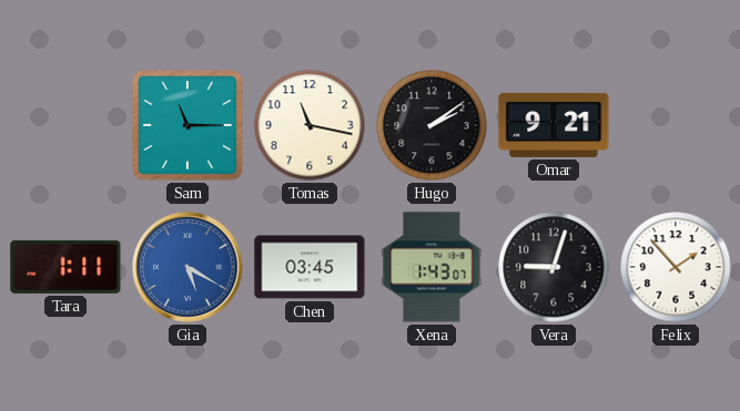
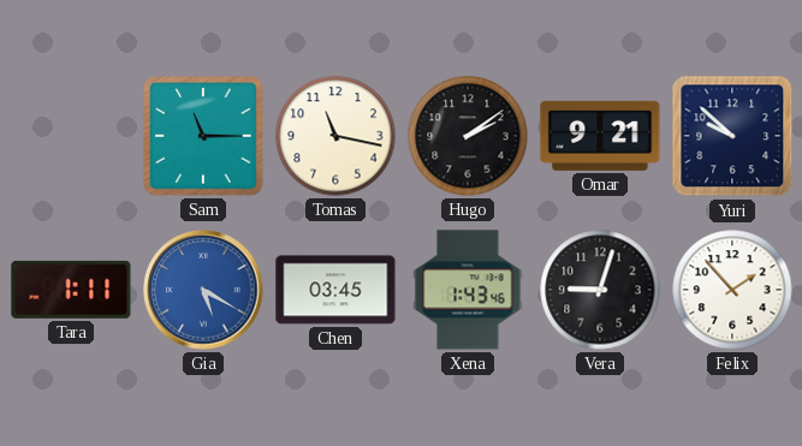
Yuri: none -> 9:52
Xena: 1:43:07 -> 1:43:46
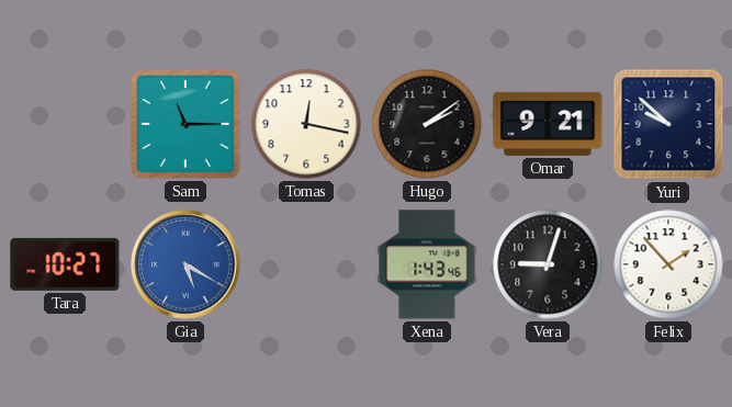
Tomas: 11:17 -> 12:17
Tara: 1:11 -> 10:27
Chen: 03:45 -> none
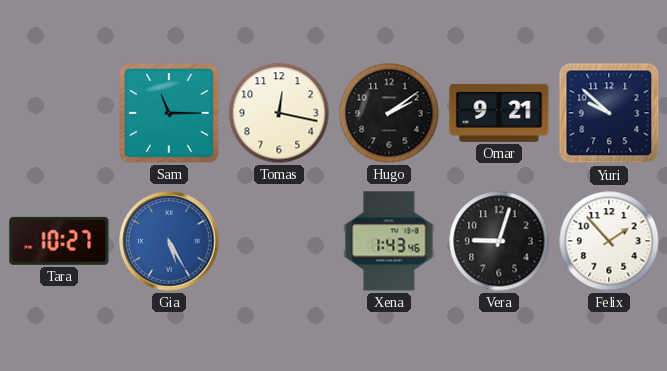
Gia: 5:20 -> 5:25
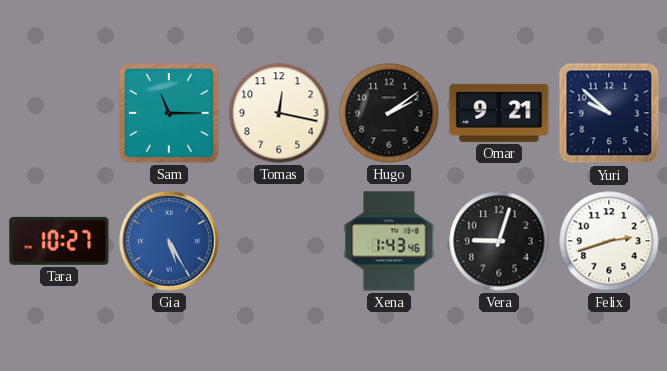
Felix: 1:53 -> 2:42
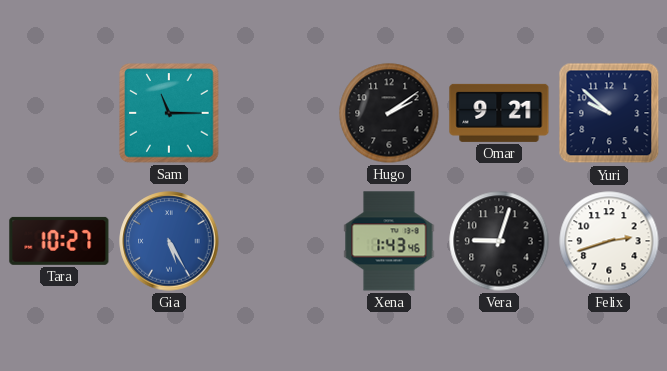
Tomas: 12:17 -> none
